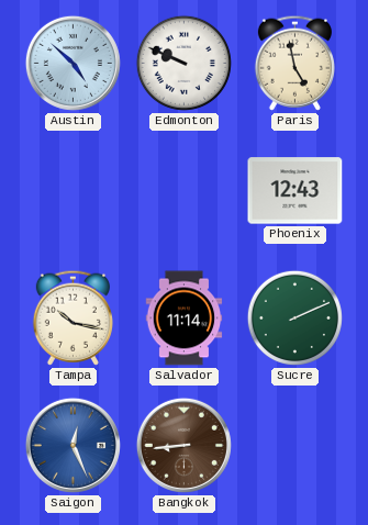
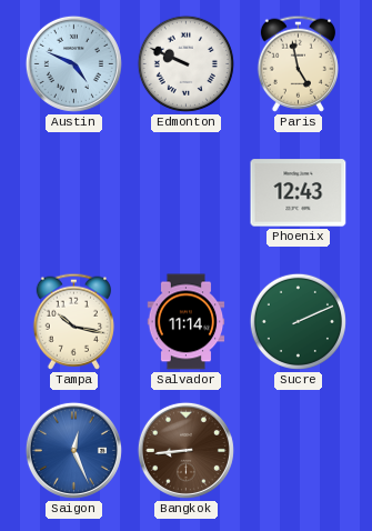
Austin: 4:52 -> 4:49
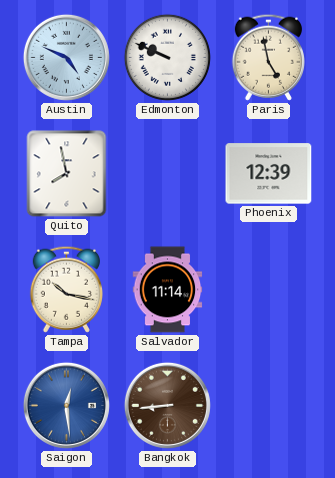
Quito: none -> 7:58
Phoenix: 12:43 -> 12:39
Sucre: 2:11 -> none
Saigon: 12:26 -> 12:29
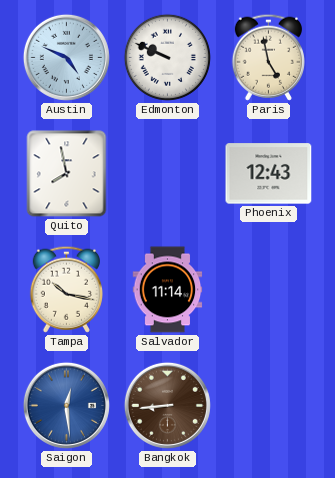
Phoenix: 12:39 -> 12:43
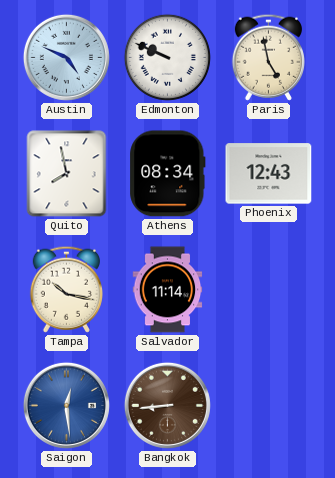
Athens: none -> 08:34
